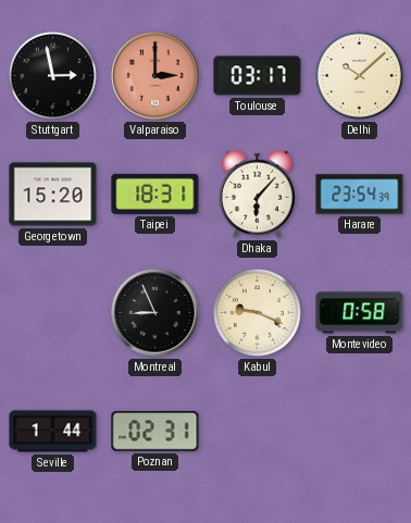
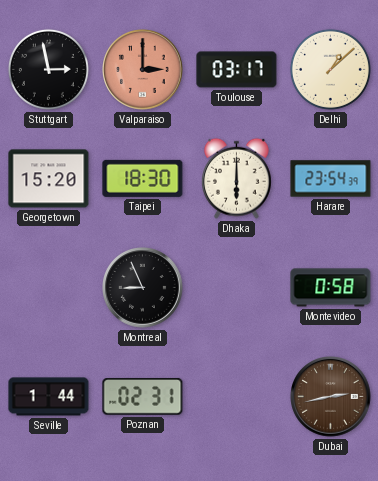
Delhi: 10:08 -> 1:08
Taipei: 18:31 -> 18:30
Dhaka: 6:07 -> 6:00
Kabul: 9:19 -> none
Dubai: none -> 2:43
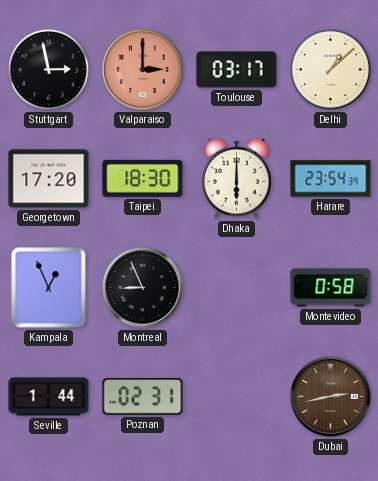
Georgetown: 15:20 -> 17:20
Kampala: none -> 12:56
